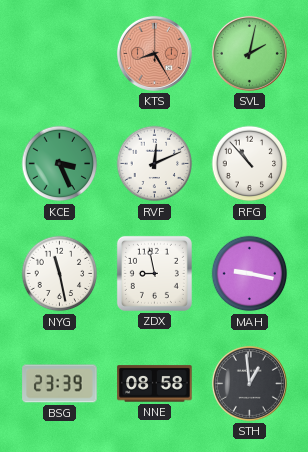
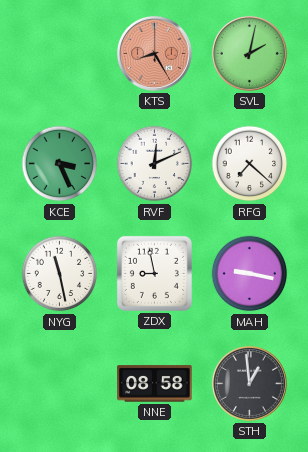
RFG: 10:53 -> 7:22
BSG: 23:39 -> none
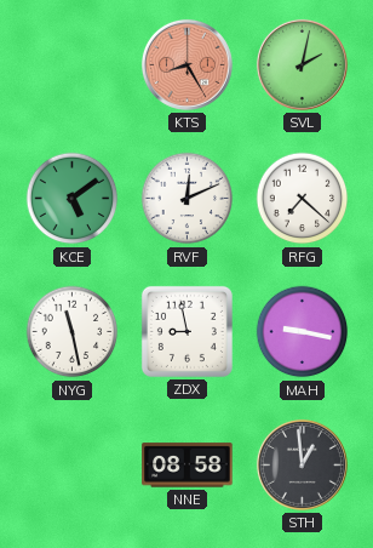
KCE: 3:26 -> 5:09
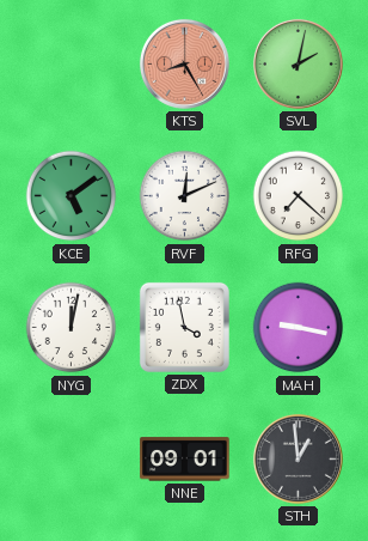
NYG: 11:28 -> 12:02
ZDX: 8:58 -> 3:58
NNE: 08:58 -> 09:01
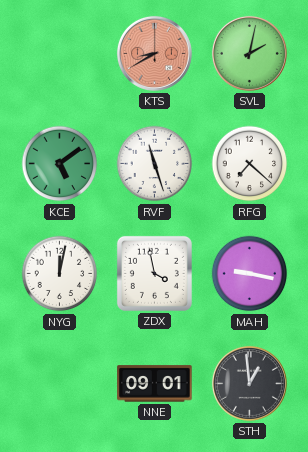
KTS: 8:25 -> 8:40
RVF: 12:11 -> 11:27
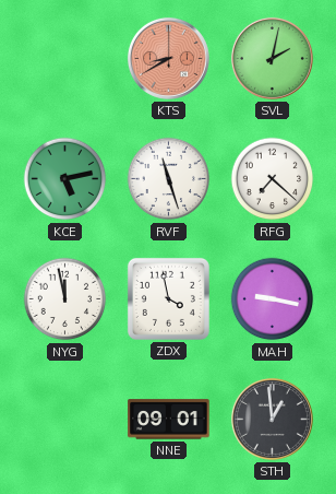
KCE: 5:09 -> 5:13
NYG: 12:02 -> 11:58
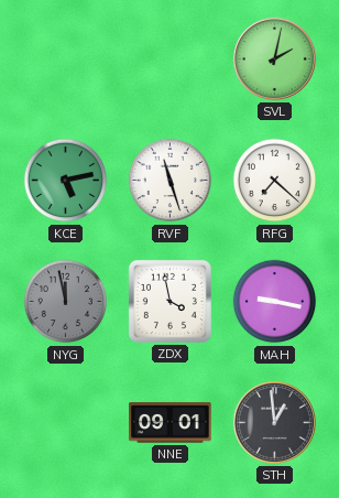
KTS: 8:40 -> none
NYG dial: white -> grey
